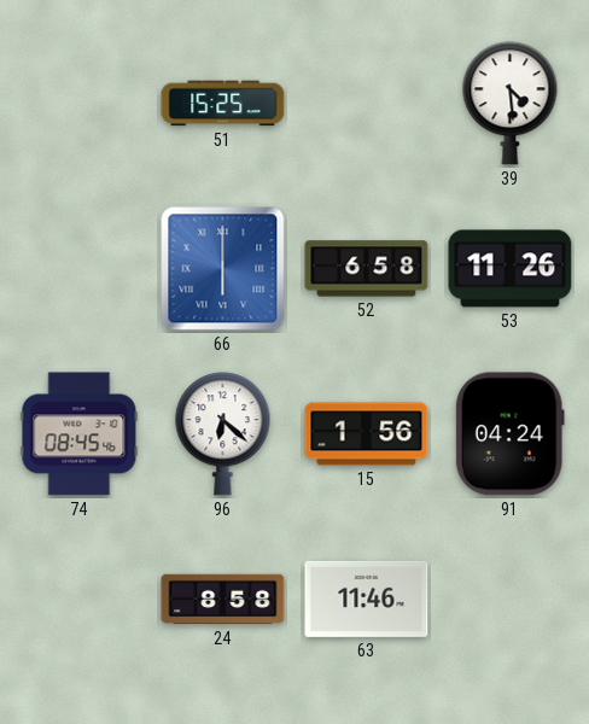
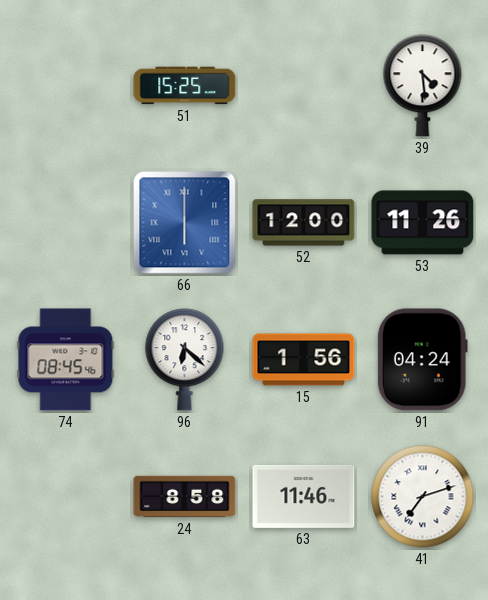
52: 6:58 -> 12:00
41: none -> 7:12
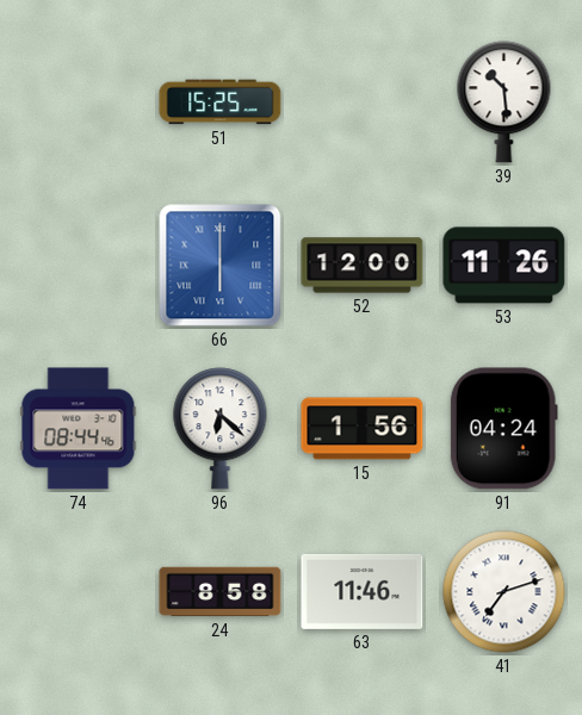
39: 4:29 -> 10:29
74: 08:45 -> 08:44
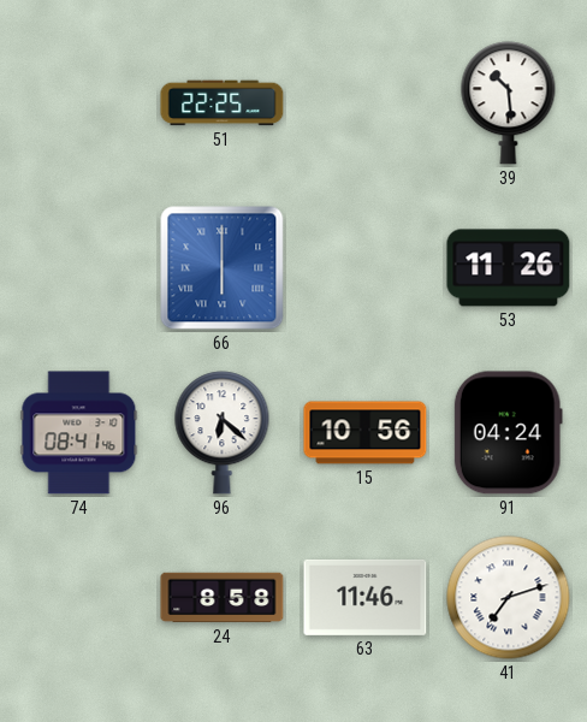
51: 15:25 -> 22:25
52: 12:00 -> none
74: 08:44 -> 08:41
15: 1:56 -> 10:56
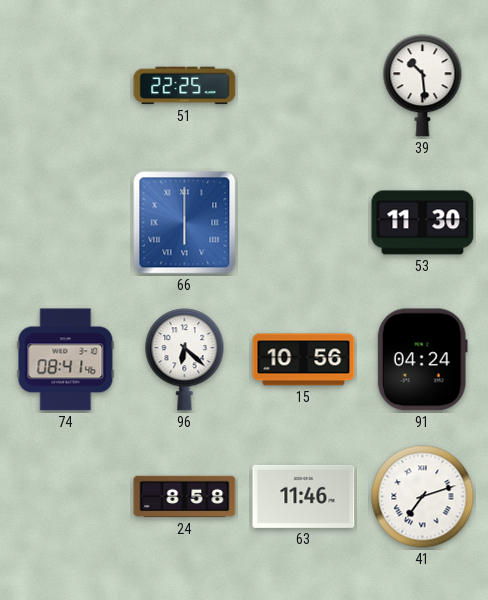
53: 11:26 -> 11:30
